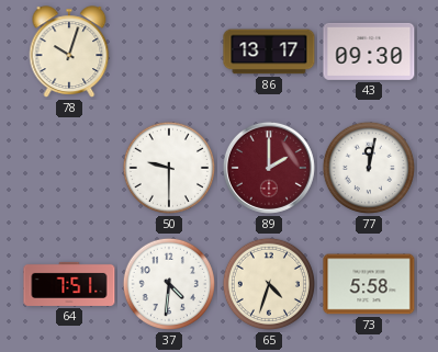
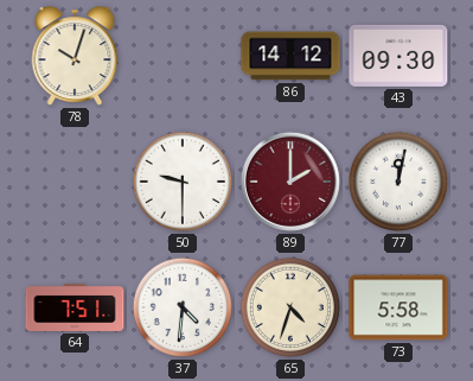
86: 13:17 -> 14:12
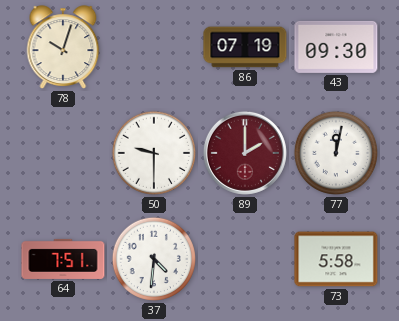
86: 14:12 -> 07:19
65: 4:33 -> none
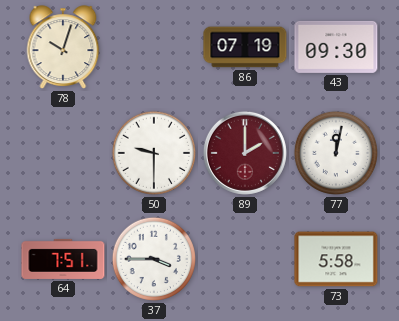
37: 4:31 -> 3:45
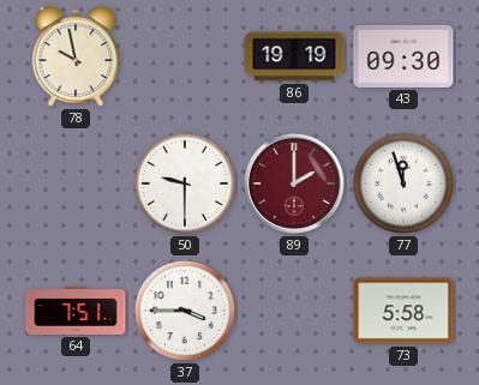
78: 10:03 -> 9:58
86: 07:19 -> 19:19
77: 12:02 -> 11:57
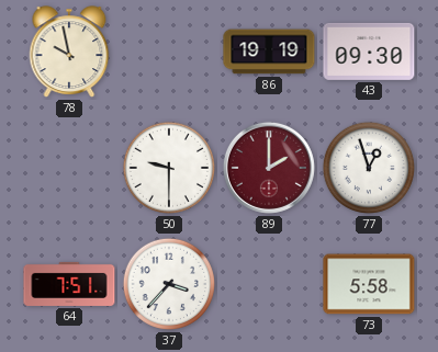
77: 11:57 -> 12:57
37: 3:45 -> 3:37
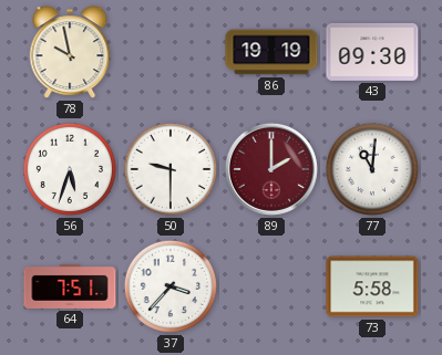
56: none -> 5:33
77: 12:57 -> 11:01
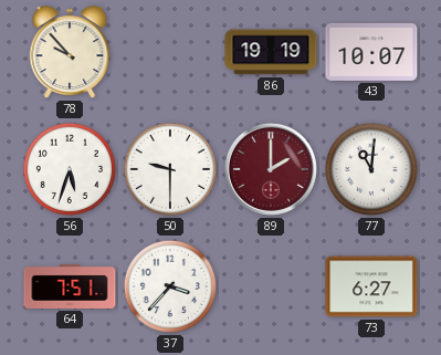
78: 9:58 -> 9:53
43: 09:30 -> 10:07
73: 5:58 -> 6:27
